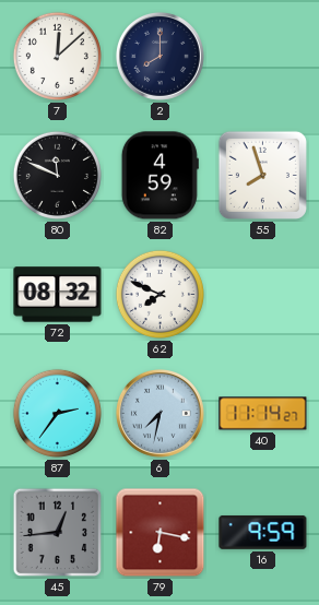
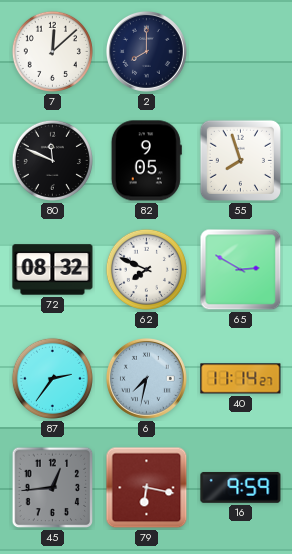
82: 4:59 -> 9:05
65: none -> 2:50
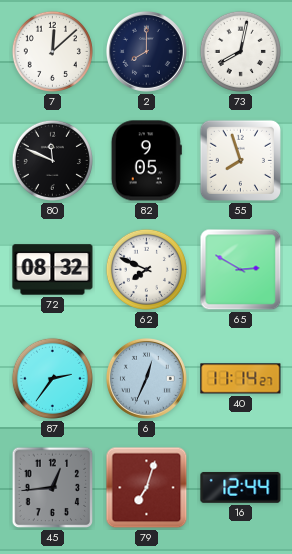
73: none -> 8:02
6: 7:32 -> 12:34
79: 6:17 -> 7:03
16: 9:59 -> 12:44
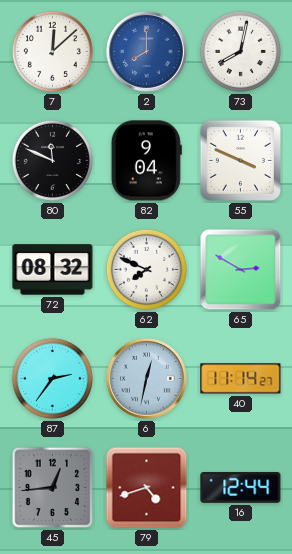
2 dial: navy -> blue
82: 9:05 -> 9:04
55: 7:57 -> 3:49
6: 12:34 -> 12:32
79: 7:03 -> 4:42
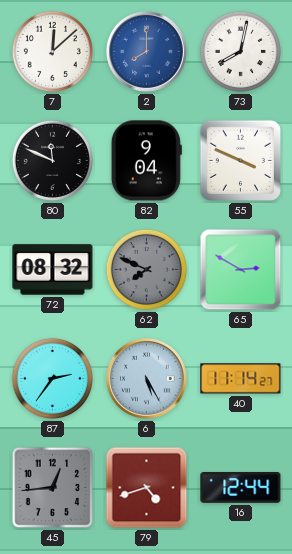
62 dial: white -> grey
6: 12:32 -> 5:25
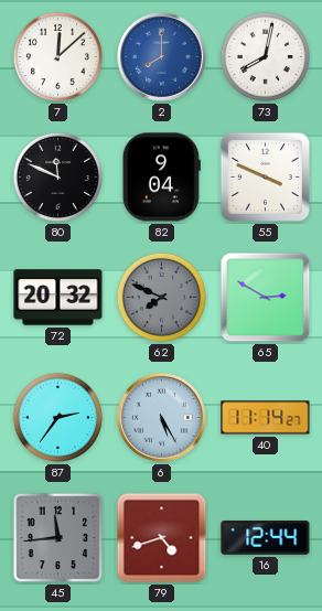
72: 08:32 -> 20:32
45: 12:44 -> 11:44
